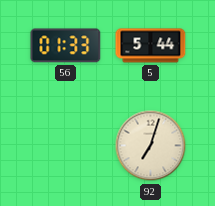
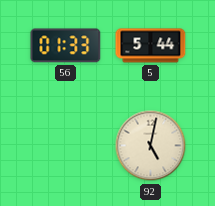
92: 7:03 -> 5:02
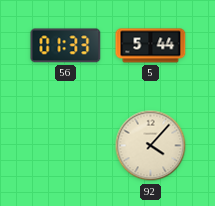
92: 5:02 -> 4:07
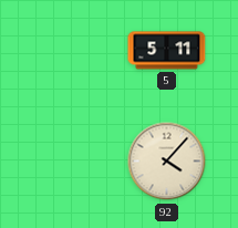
56: 01:33 -> none
5: 5:44 -> 5:11
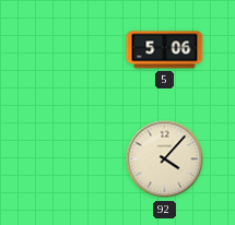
5: 5:11 -> 5:06
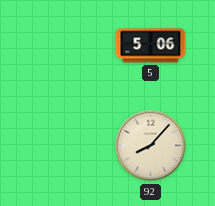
92: 4:07 -> 8:07
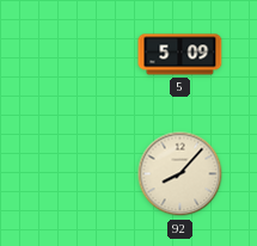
5: 5:06 -> 5:09
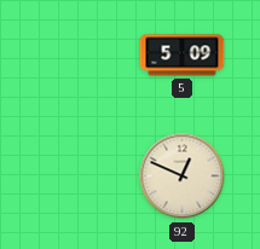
92: 8:07 -> 12:49
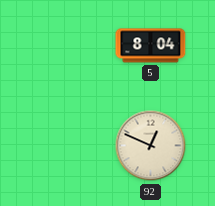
5: 5:09 -> 8:04
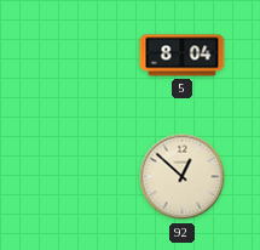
92: 12:49 -> 12:52
